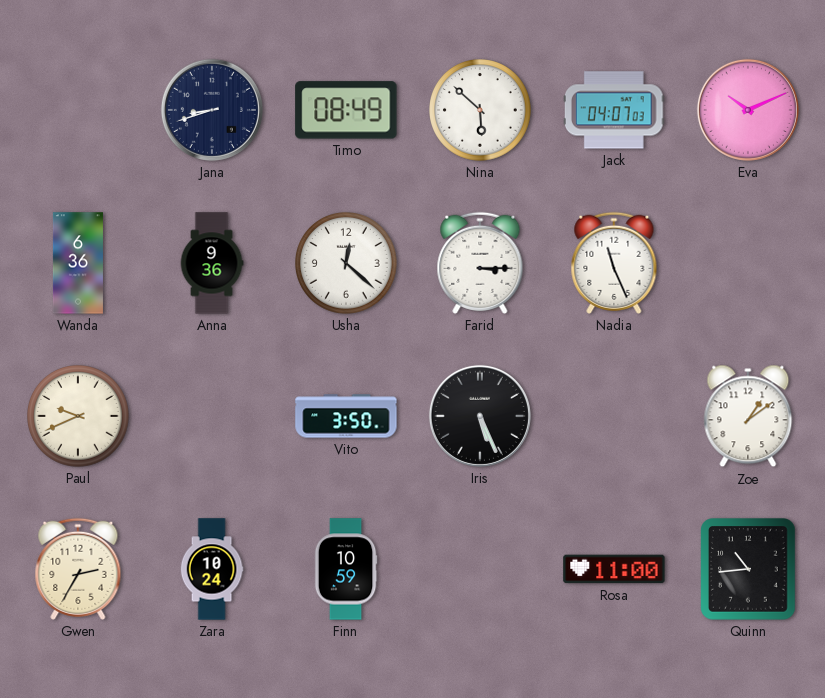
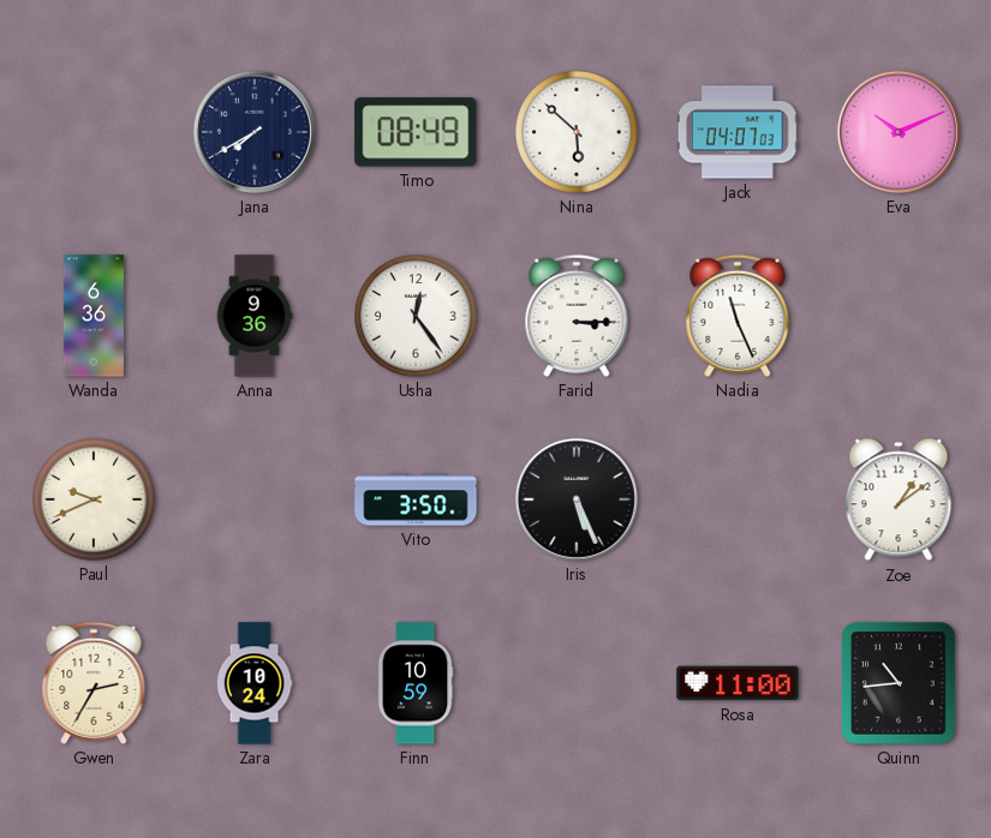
Jana: 8:42 -> 7:40
Usha: 12:22 -> 12:24
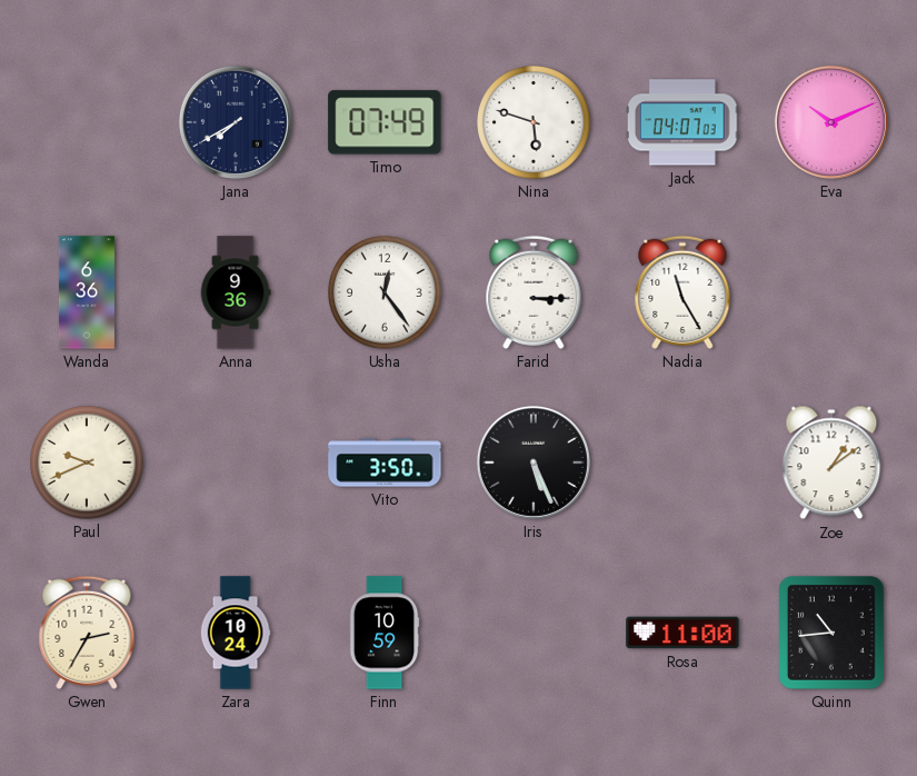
Timo: 08:49 -> 07:49
Nina: 5:52 -> 5:48
Nadia: 11:26 -> 11:25
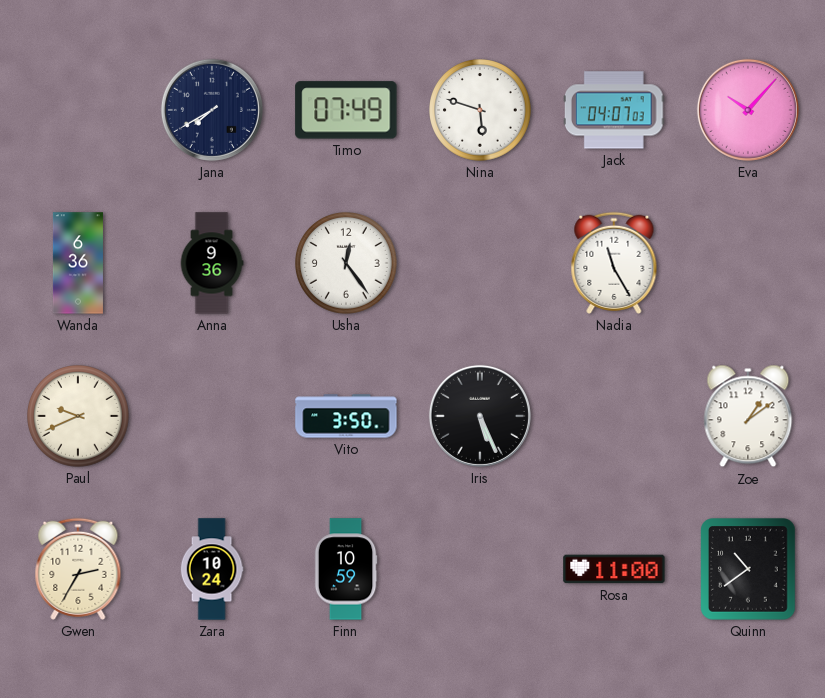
Eva: 10:11 -> 10:07
Farid: 3:15 -> none
Quinn: 10:44 -> 10:39
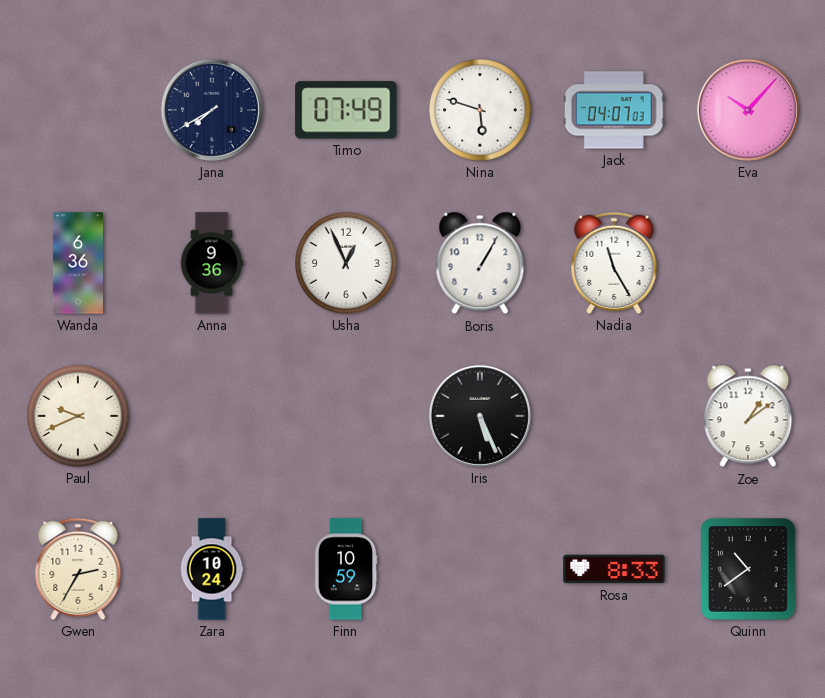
Usha: 12:24 -> 12:56
Boris: none -> 1:05
Vito: 3:50 -> none
Rosa: 11:00 -> 8:33
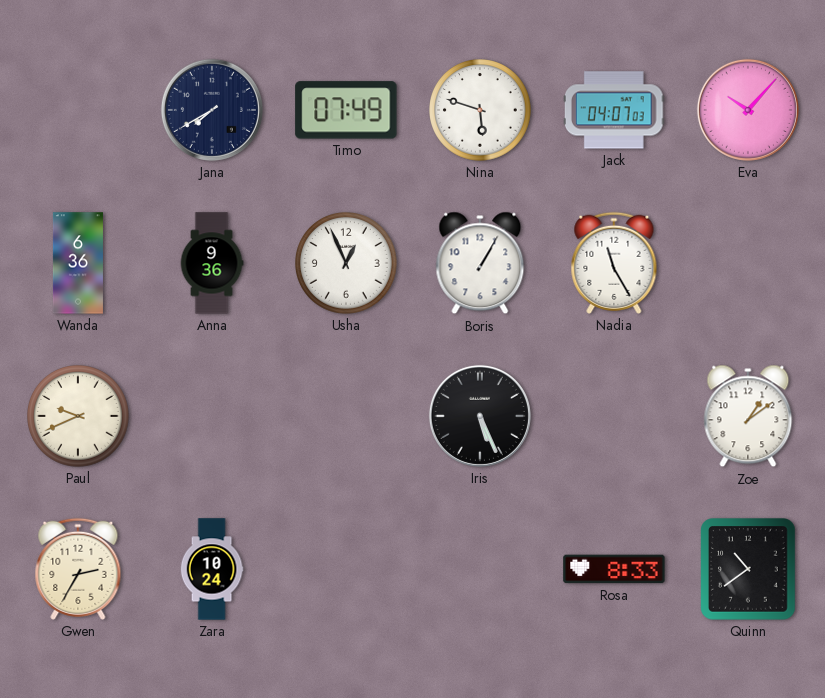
Finn: 10:59 -> none
